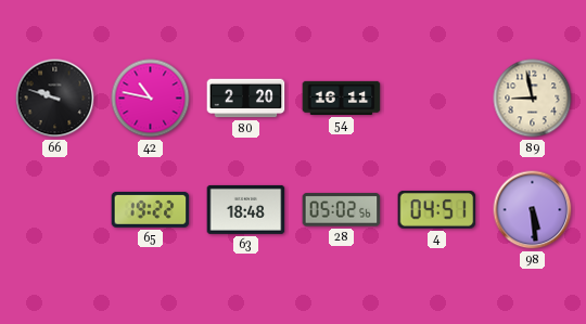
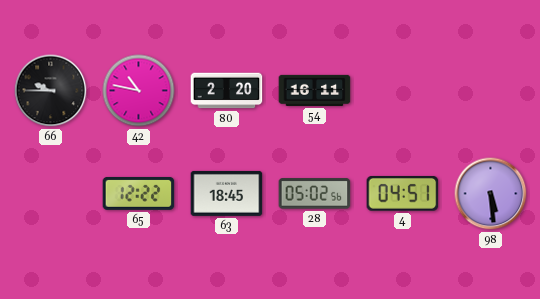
66: 9:48 -> 9:45
89: 8:58 -> none
65: 19:22 -> 12:22
63: 18:48 -> 18:45
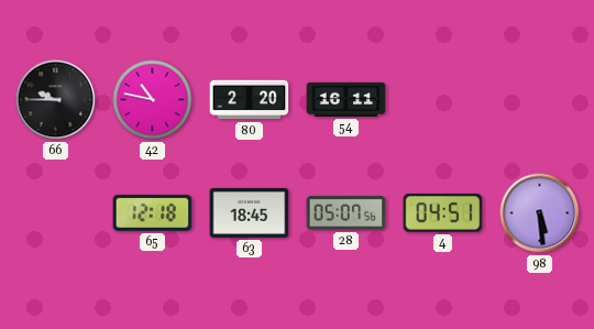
65: 12:22 -> 12:18
28: 05:02 -> 05:07
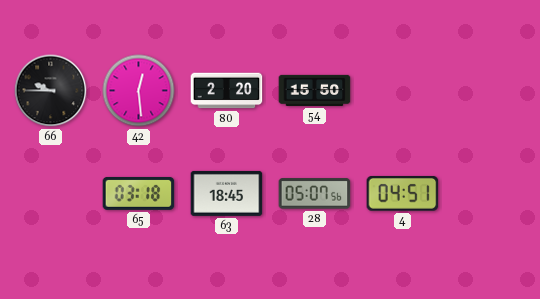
42: 10:47 -> 12:29
54: 16:11 -> 15:50
65: 12:18 -> 03:18
98: 5:29 -> none
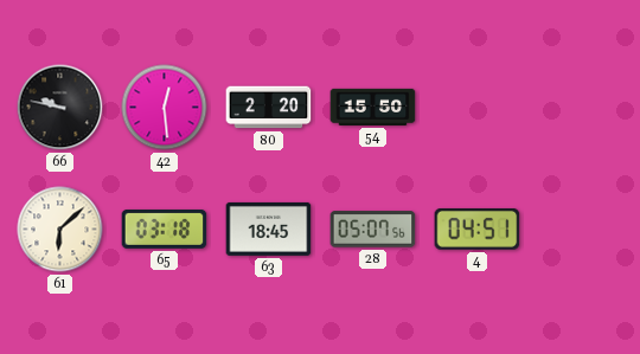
66: 9:45 -> 9:47
61: none -> 6:08
